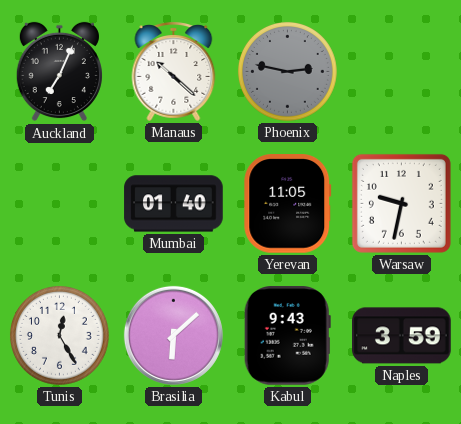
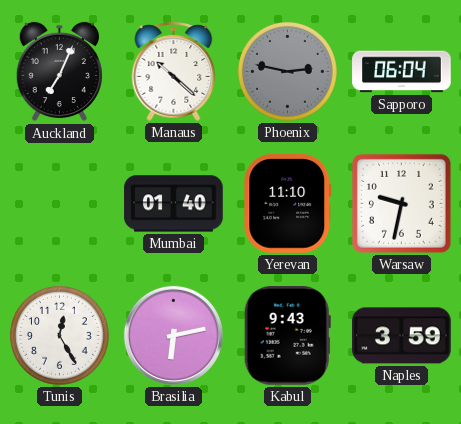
Sapporo: none -> 06:04
Yerevan: 11:05 -> 11:10
Brasilia: 6:08 -> 6:13
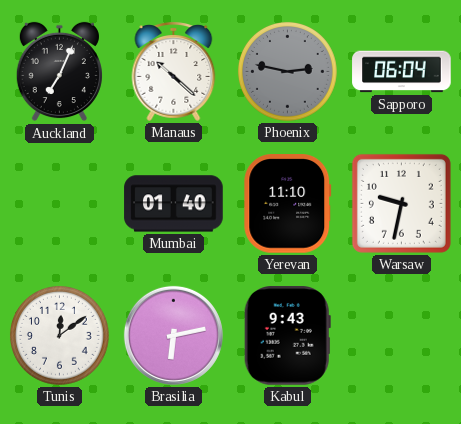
Tunis: 12:25 -> 12:09
Naples: 3:59 -> none
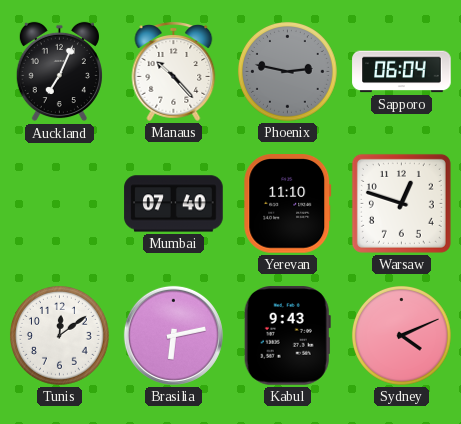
Manaus: 10:22 -> 10:23
Mumbai: 01:40 -> 07:40
Warsaw: 9:32 -> 12:48
Sydney: none -> 4:11
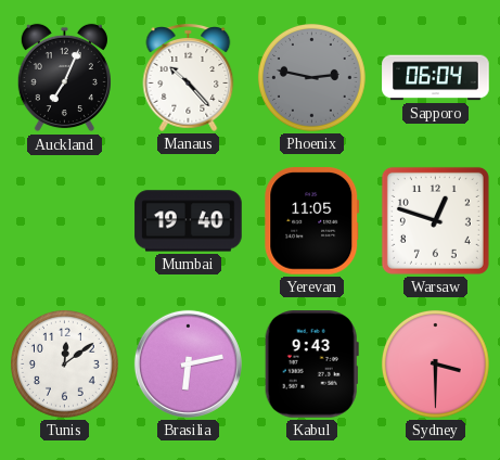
Mumbai: 07:40 -> 19:40
Yerevan: 11:10 -> 11:05
Sydney: 4:11 -> 3:30
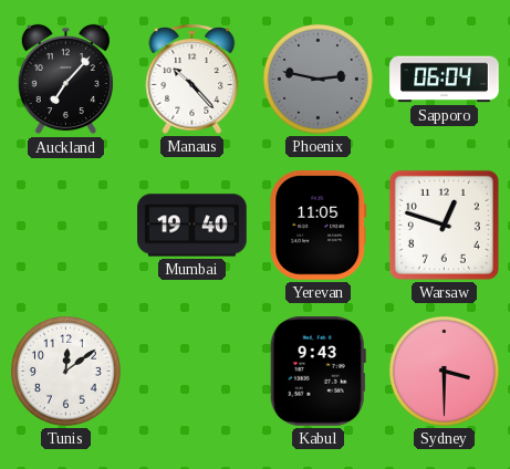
Auckland: 7:04 -> 7:07
Brasilia: 6:13 -> none
